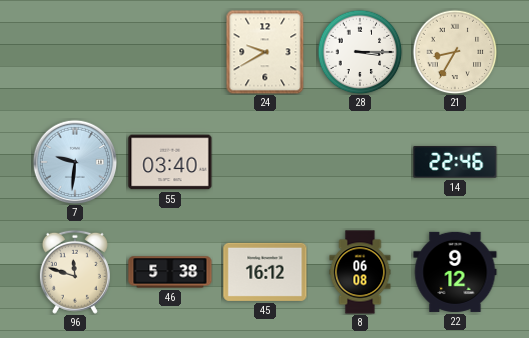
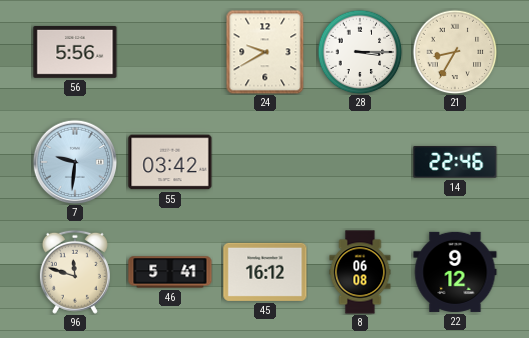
56: none -> 5:56
55: 03:40 -> 03:42
46: 5:38 -> 5:41
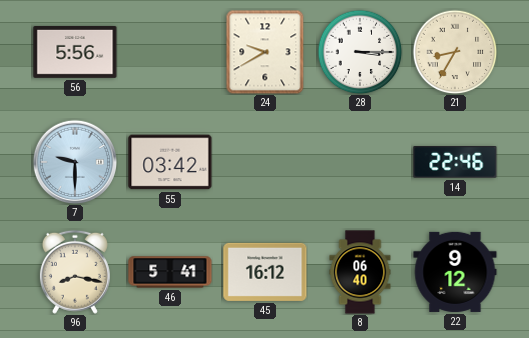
7: 9:31 -> 9:30
96: 11:48 -> 8:17
8: 06:08 -> 06:40
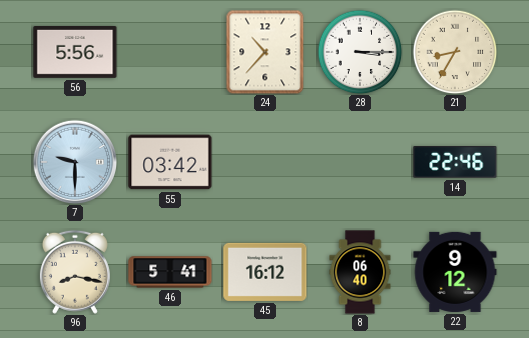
24: 9:40 -> 10:37
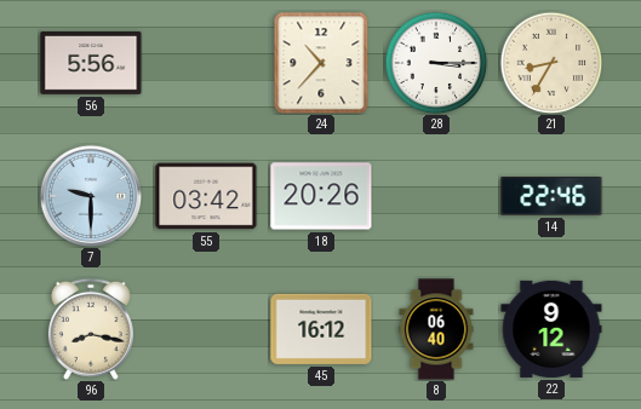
18: none -> 20:26
46: 5:41 -> none
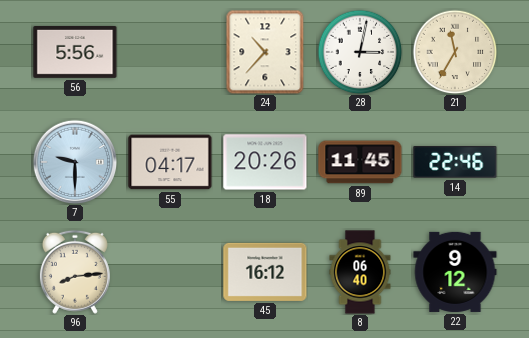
28: 3:15 -> 3:02
21: 8:35 -> 11:35
55: 03:42 -> 04:17
89: none -> 11:45
96: 8:17 -> 8:14
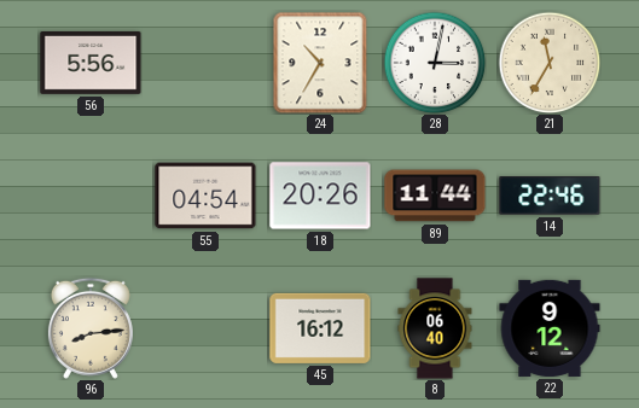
24: 10:37 -> 10:35
7: 9:30 -> none
55: 04:17 -> 04:54
89: 11:45 -> 11:44
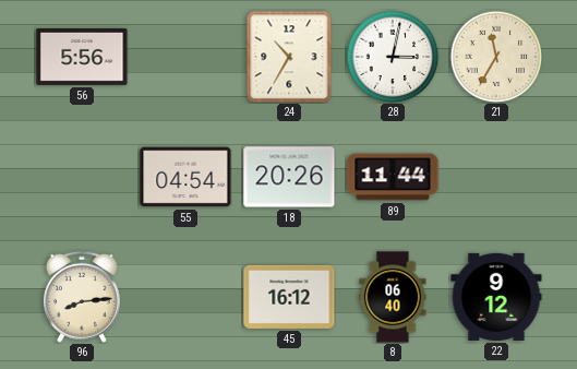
14: 22:46 -> none
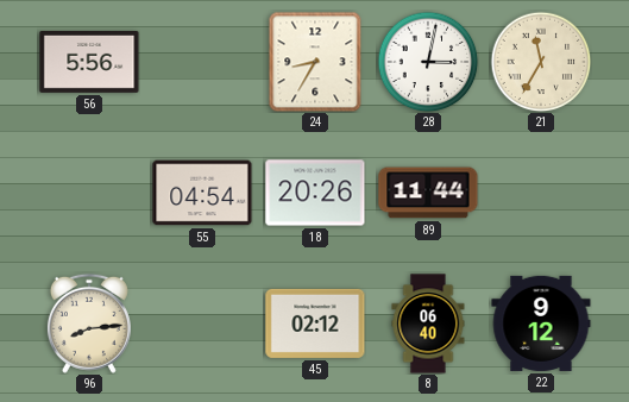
24: 10:35 -> 8:35
45: 16:12 -> 02:12
